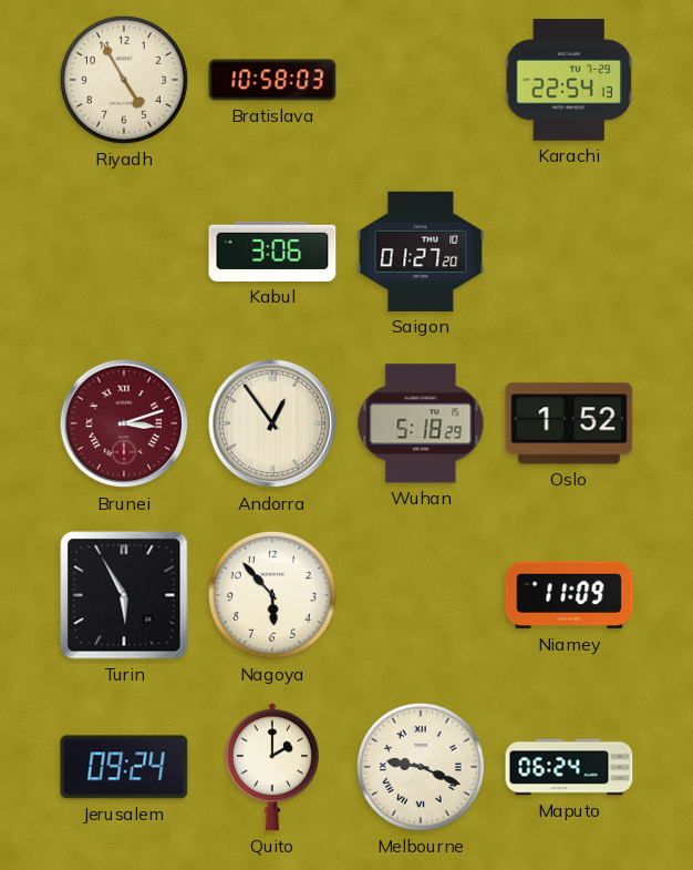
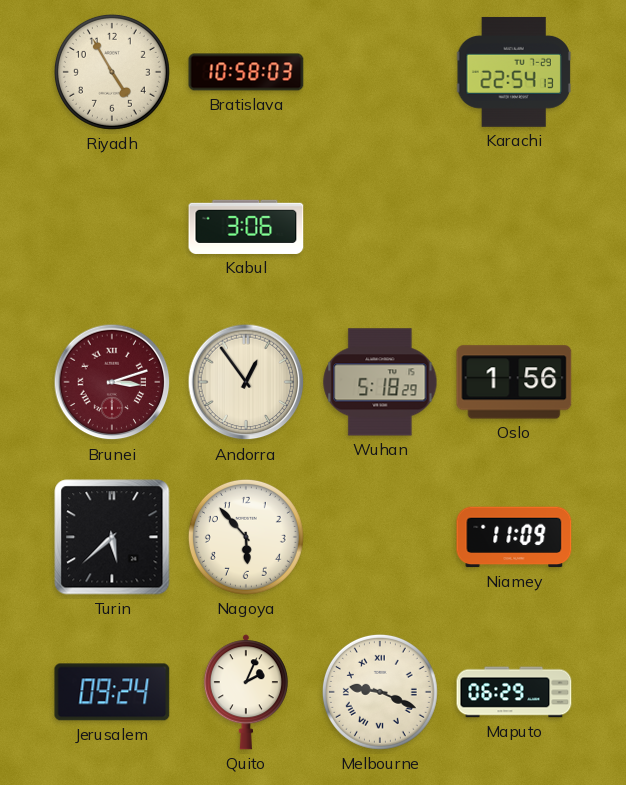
Saigon: 01:27 -> none
Oslo: 1:52 -> 1:56
Turin: 5:55 -> 5:38
Quito: 2:00 -> 2:04
Maputo: 06:24 -> 06:29
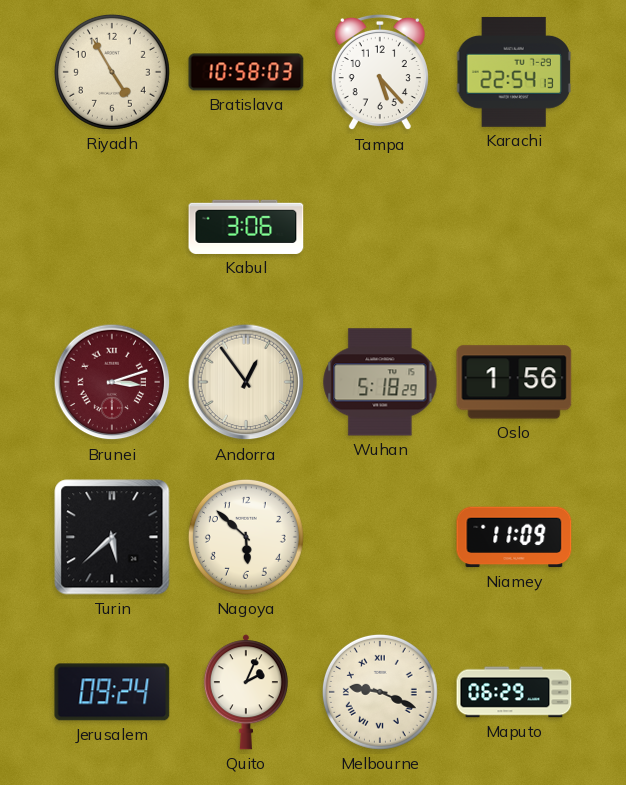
Tampa: none -> 5:23
Nagoya: 5:53 -> 5:52
